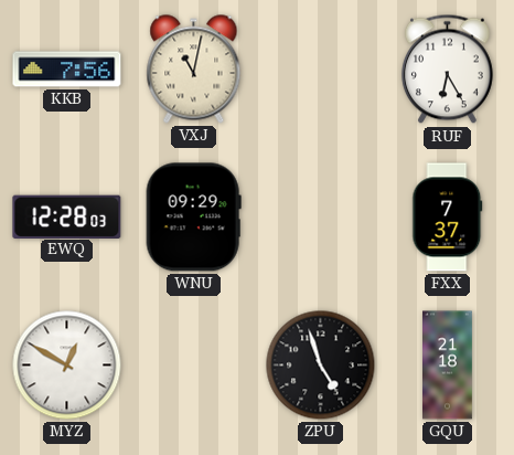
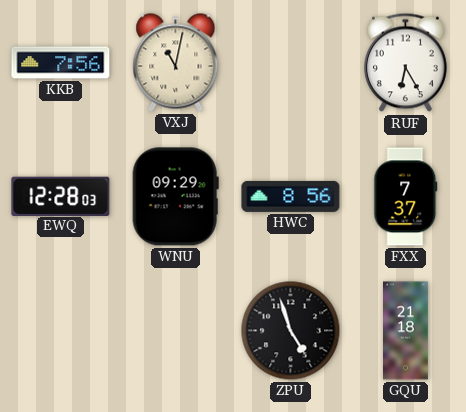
HWC: none -> 8:56
MYZ: 12:50 -> none
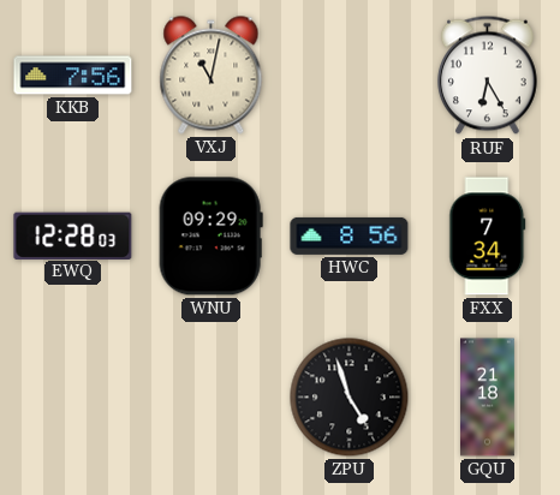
FXX: 7:37 -> 7:34
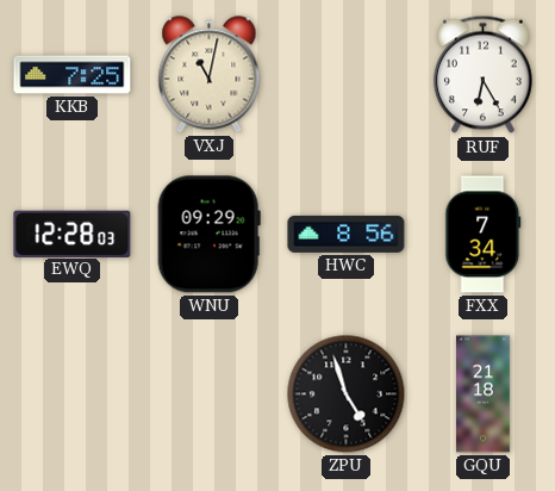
KKB: 7:56 -> 7:25
